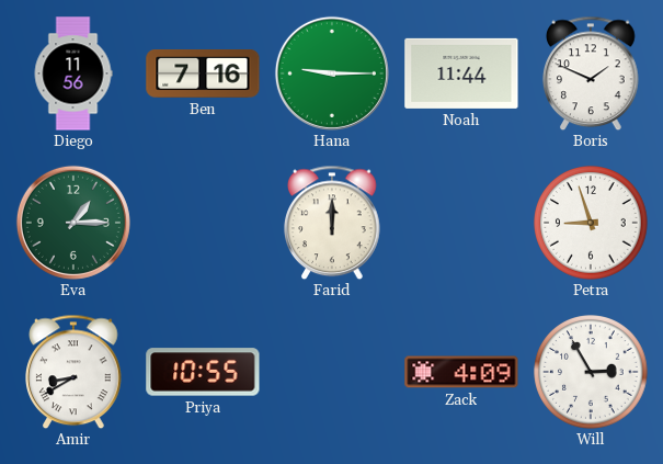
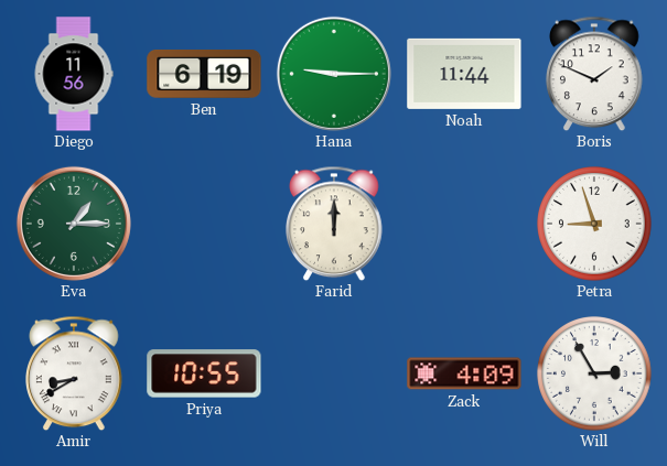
Ben: 7:16 -> 6:19
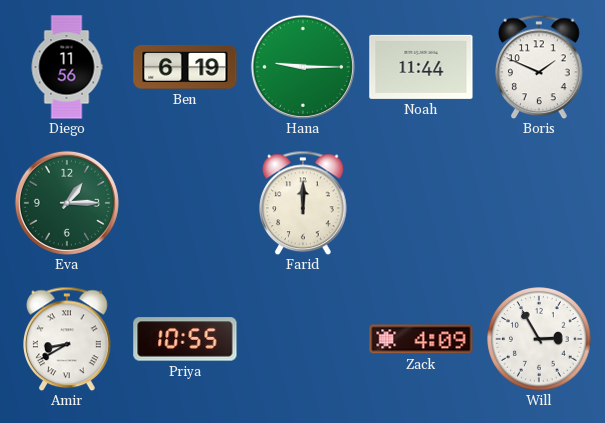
Petra: 8:57 -> none
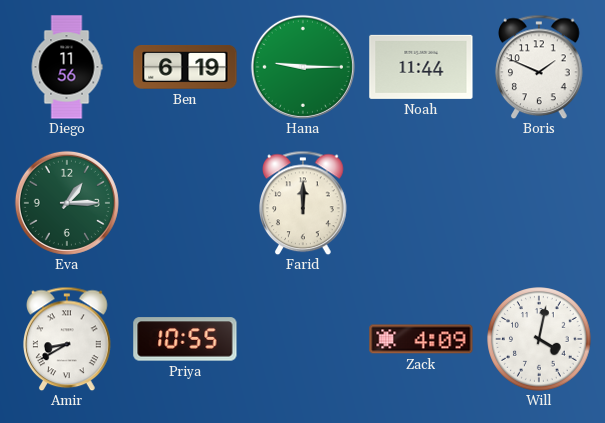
Will: 2:55 -> 4:02
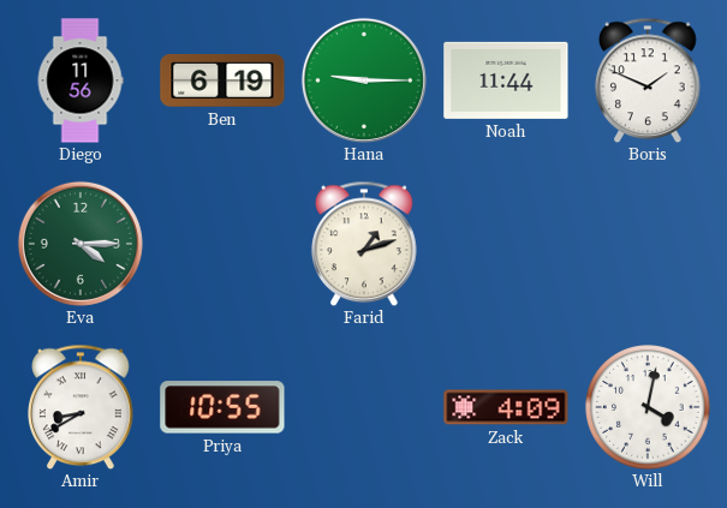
Eva: 1:15 -> 4:15
Farid: 12:00 -> 1:12
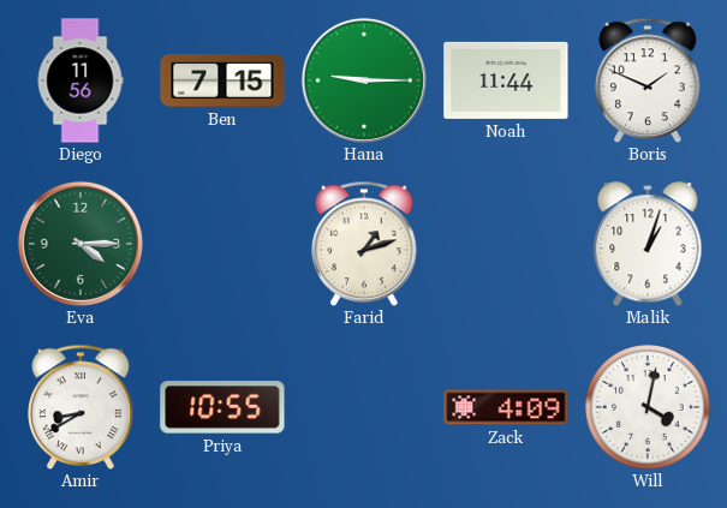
Ben: 6:19 -> 7:15
Malik: none -> 1:03
